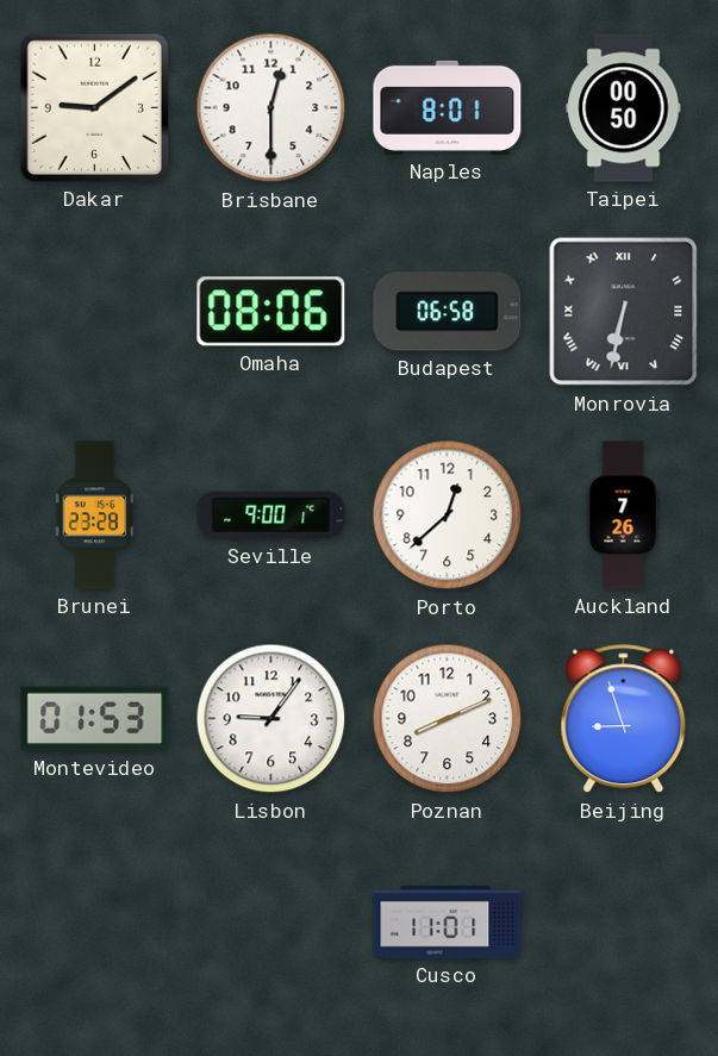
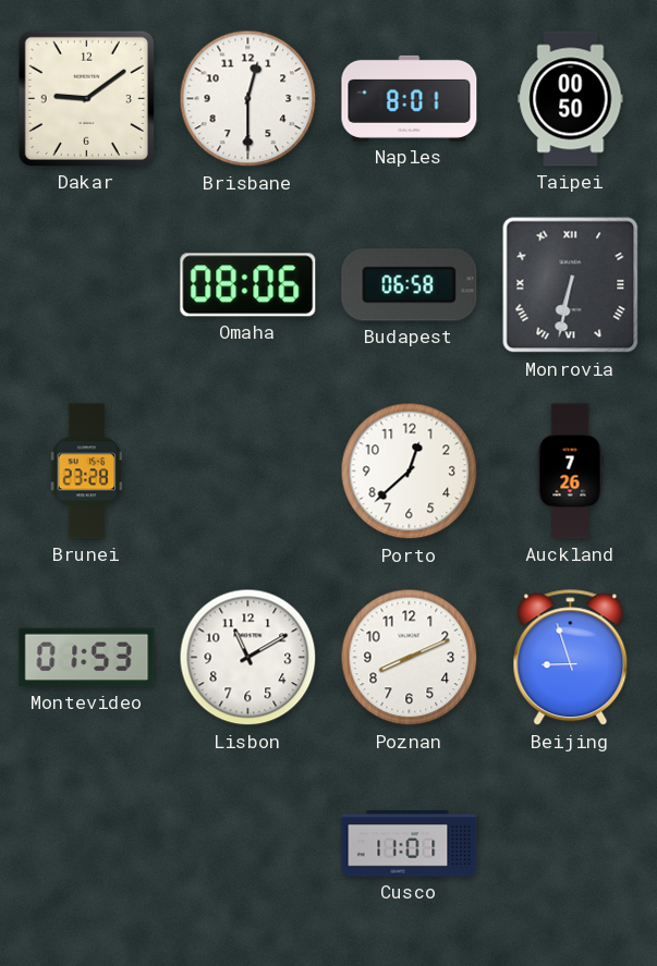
Seville: 9:00 -> none
Lisbon: 9:06 -> 11:10
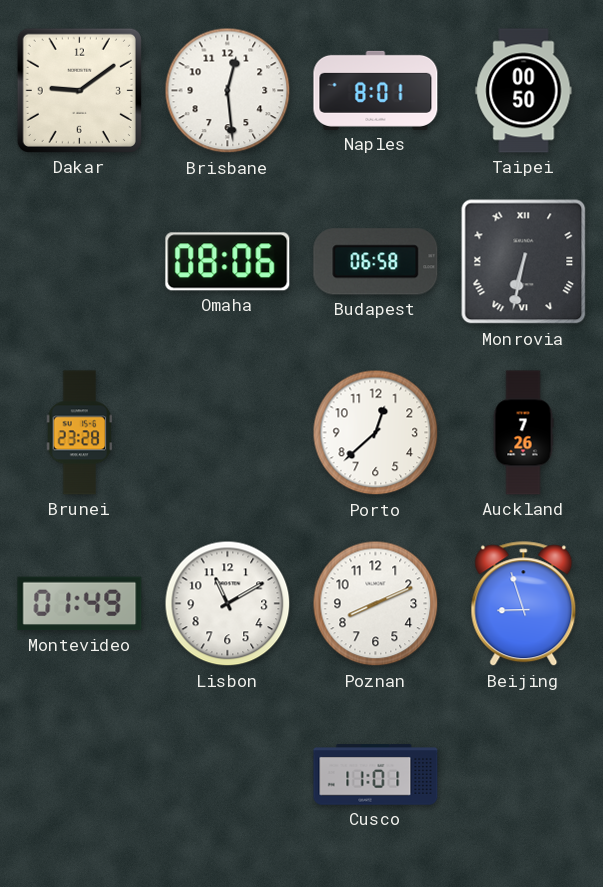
Brisbane: 12:30 -> 12:29
Montevideo: 01:53 -> 01:49
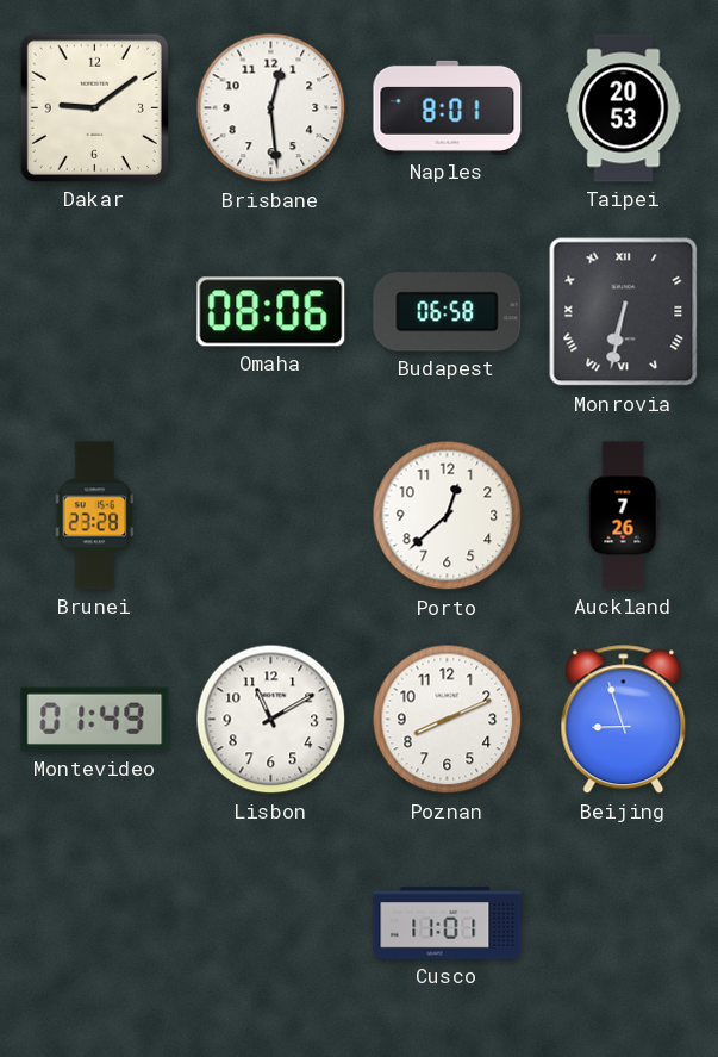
Taipei: 00:50 -> 20:53
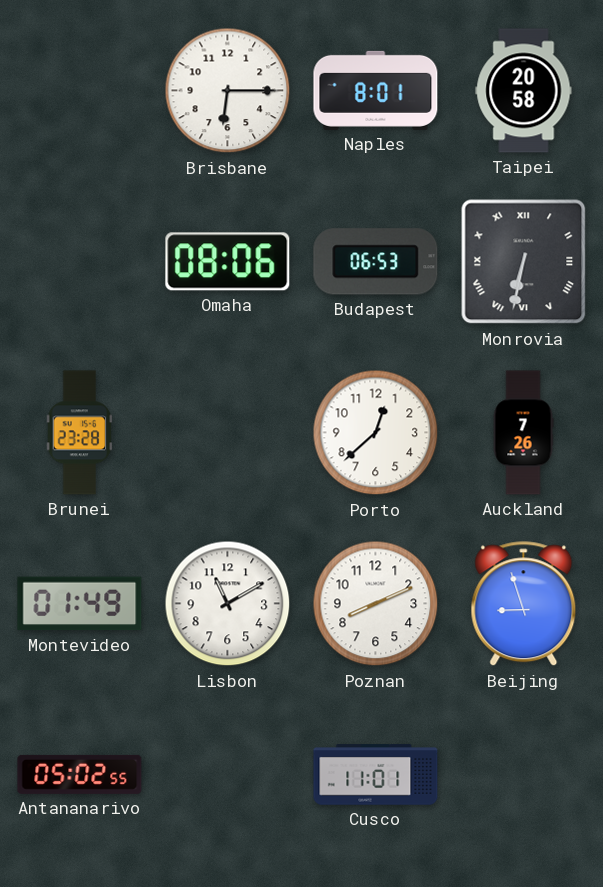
Dakar: 9:09 -> none
Brisbane: 12:29 -> 6:15
Taipei: 20:53 -> 20:58
Budapest: 06:58 -> 06:53
Antananarivo: none -> 05:02
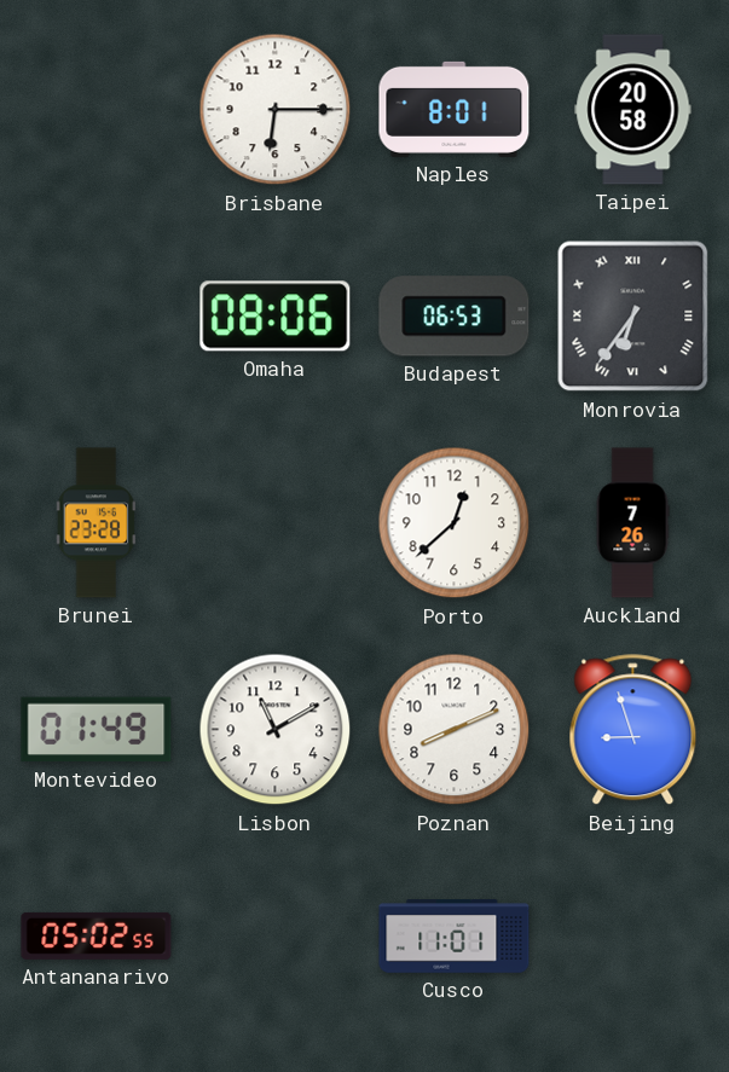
Monrovia: 6:32 -> 6:36
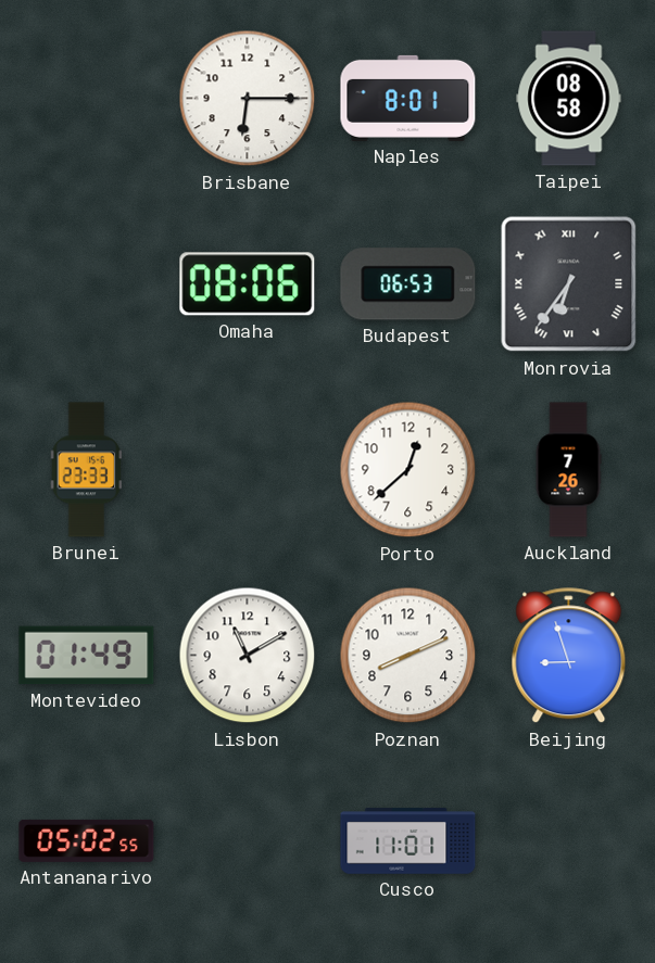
Taipei: 20:58 -> 08:58
Brunei: 23:28 -> 23:33
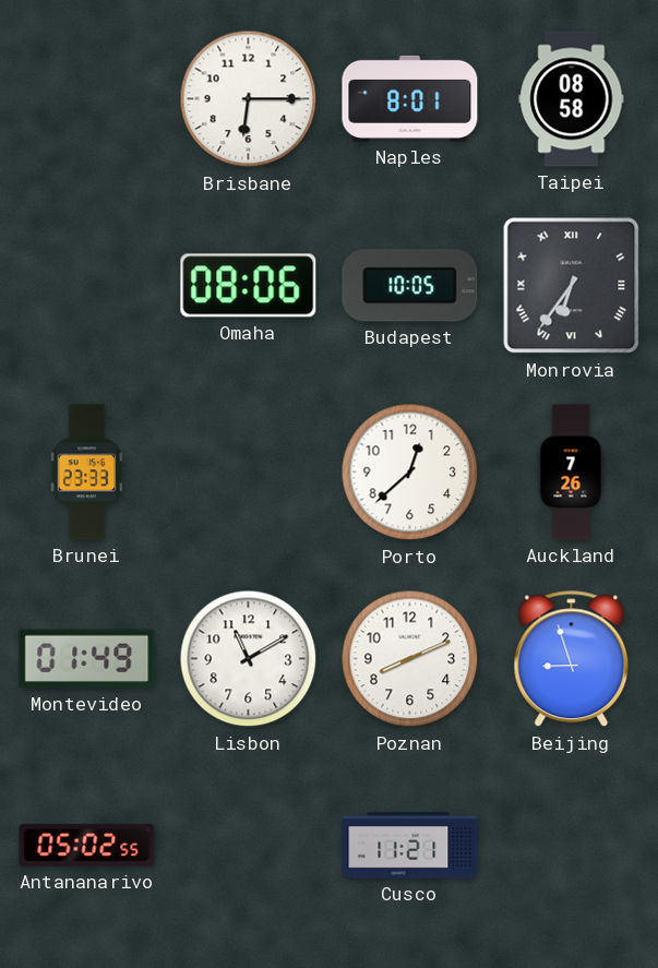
Budapest: 06:53 -> 10:05
Cusco: 11:01 -> 11:21
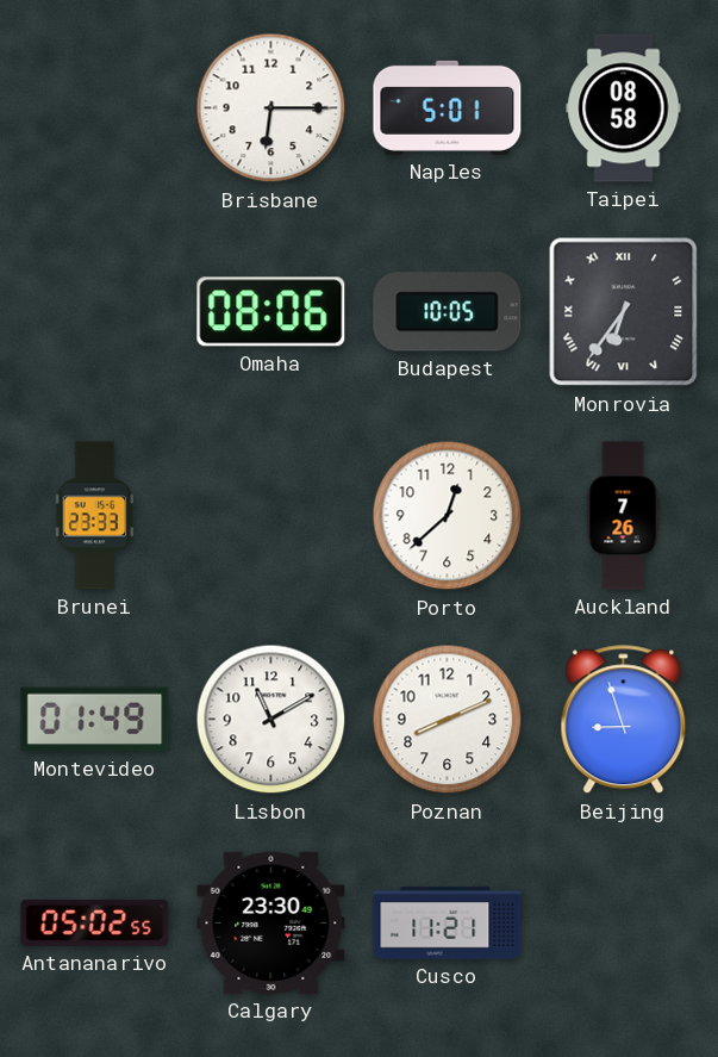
Naples: 8:01 -> 5:01
Calgary: none -> 23:30
